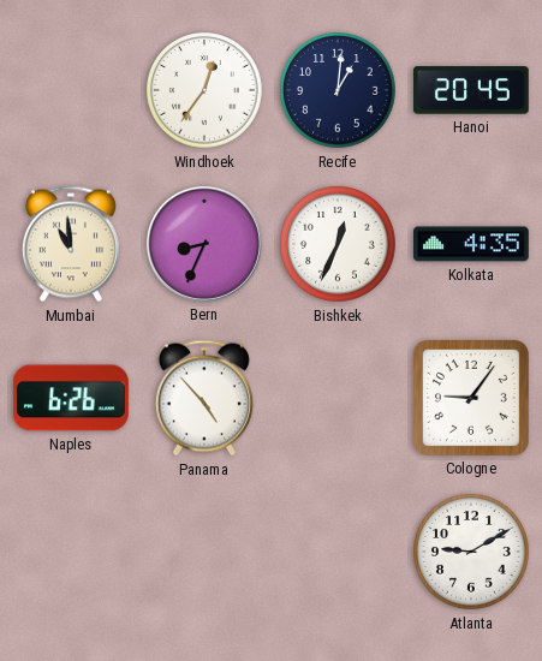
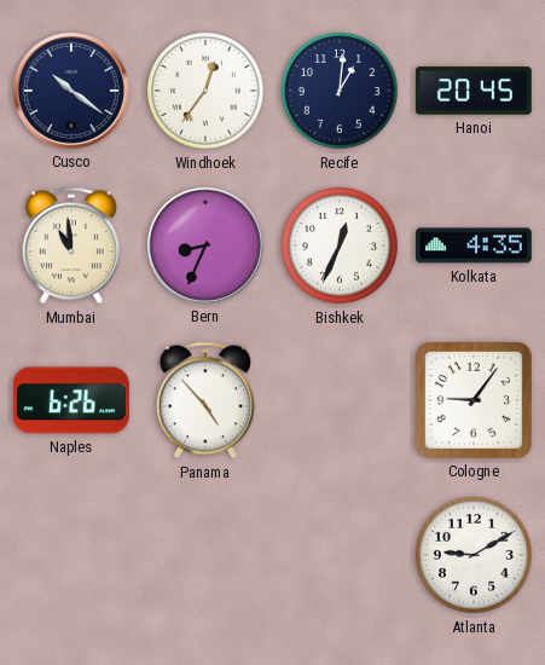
Cusco: none -> 10:21
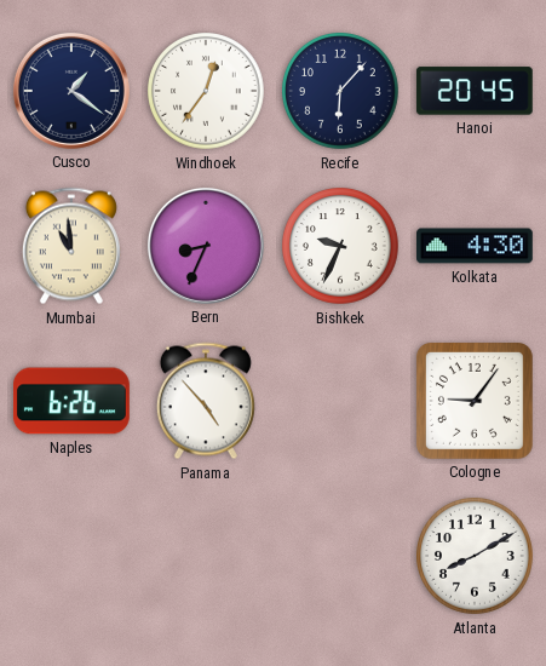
Cusco: 10:21 -> 1:21
Recife: 1:01 -> 6:07
Bishkek: 12:34 -> 9:34
Kolkata: 4:35 -> 4:30
Atlanta: 9:10 -> 8:10
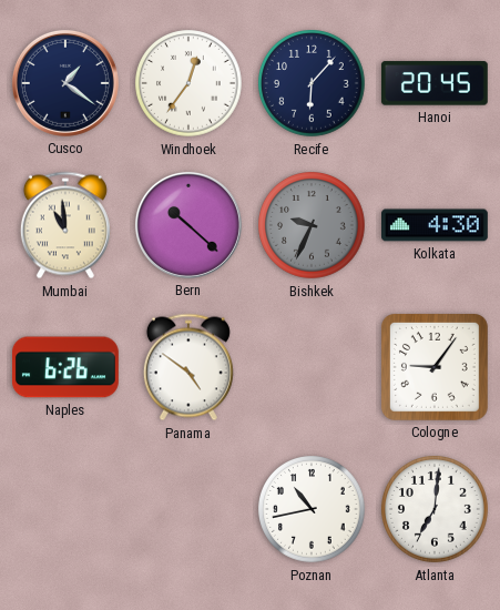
Bern: 8:34 -> 10:22
Bishkek dial: white -> grey
Panama: 4:53 -> 4:51
Poznan: none -> 10:43
Atlanta: 8:10 -> 7:01
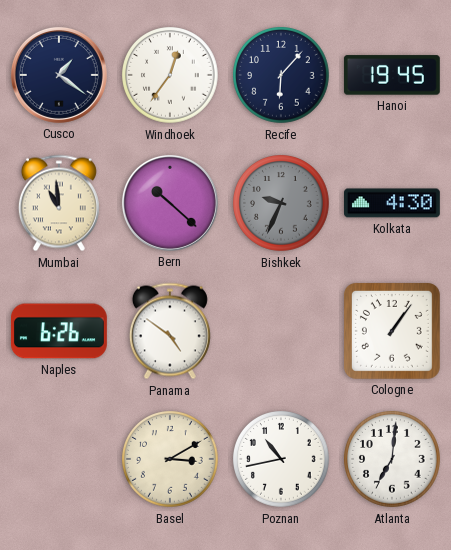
Hanoi: 20:45 -> 19:45
Cologne: 9:06 -> 1:06
Basel: none -> 3:10
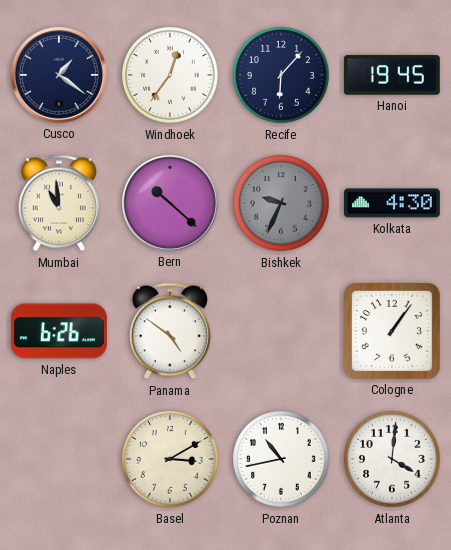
Atlanta: 7:01 -> 4:01
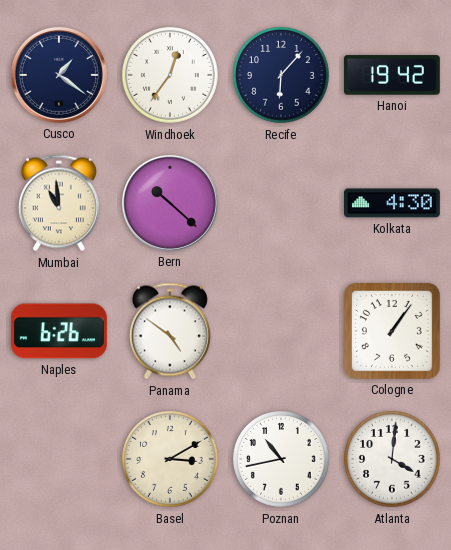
Hanoi: 19:45 -> 19:42
Bishkek: 9:34 -> none
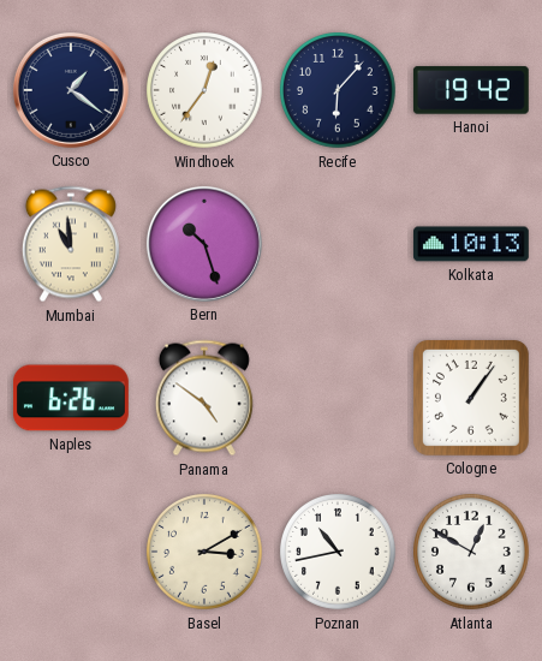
Bern: 10:22 -> 10:27
Kolkata: 4:30 -> 10:13
Atlanta: 4:01 -> 12:50
